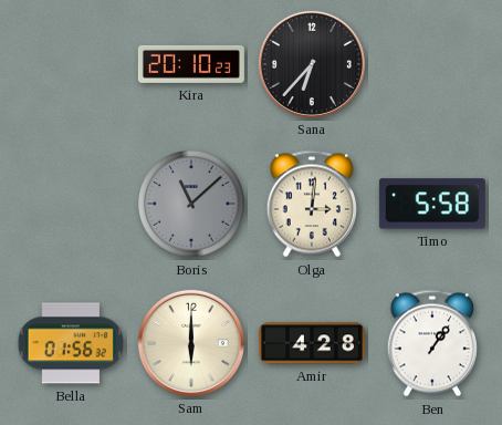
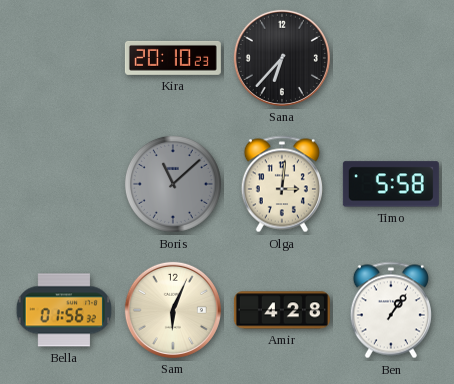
Sam: 6:00 -> 6:04
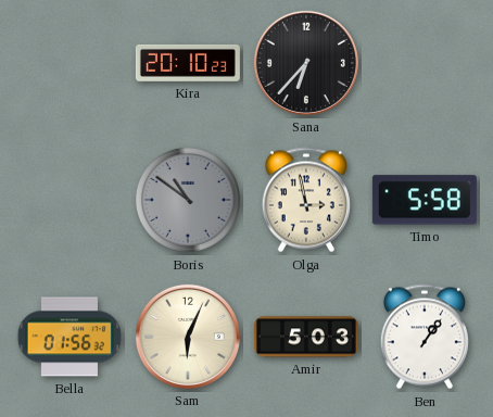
Boris: 11:08 -> 10:51
Olga: 3:01 -> 2:58
Amir: 4:28 -> 5:03
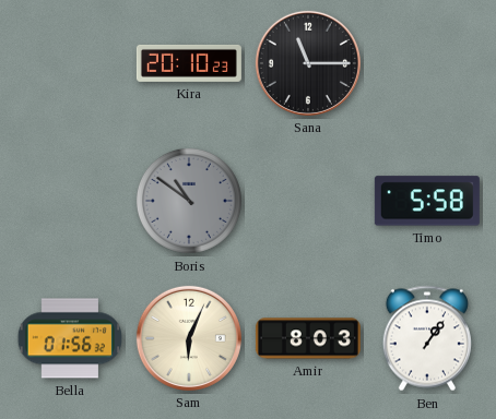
Sana: 6:37 -> 11:15
Olga: 2:58 -> none
Amir: 5:03 -> 8:03
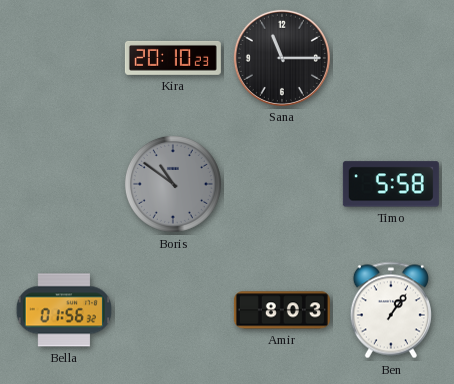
Sam: 6:04 -> none
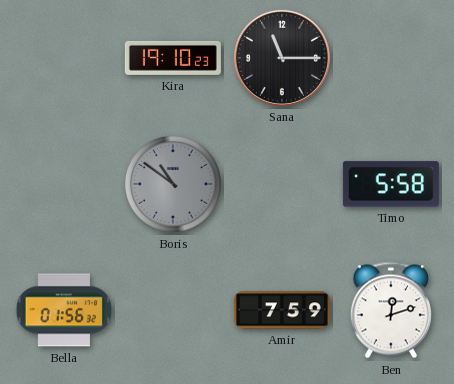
Kira: 20:10 -> 19:10
Amir: 8:03 -> 7:59
Ben: 1:06 -> 12:12
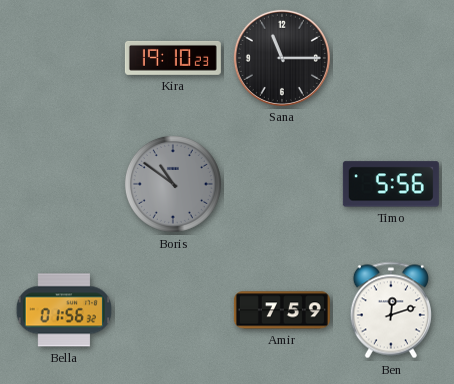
Timo: 5:58 -> 5:56
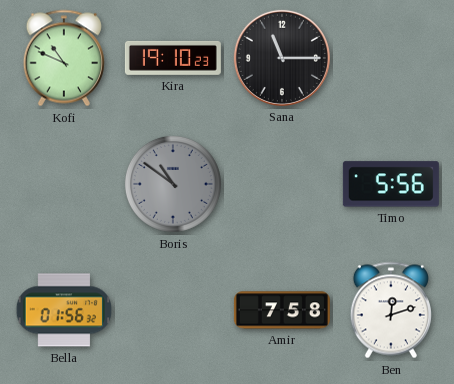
Kofi: none -> 10:49
Amir: 7:59 -> 7:58
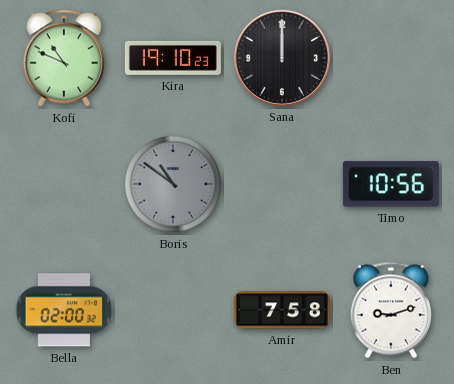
Sana: 11:15 -> 12:00
Timo: 5:56 -> 10:56
Bella: 01:56 -> 02:00
Ben: 12:12 -> 9:12
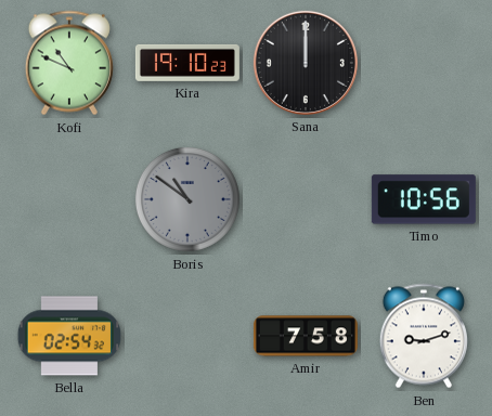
Bella: 02:00 -> 02:54
